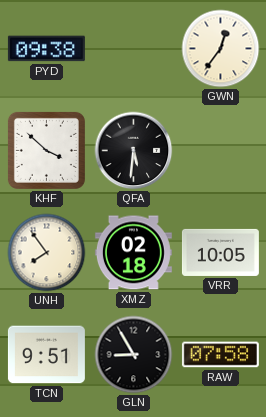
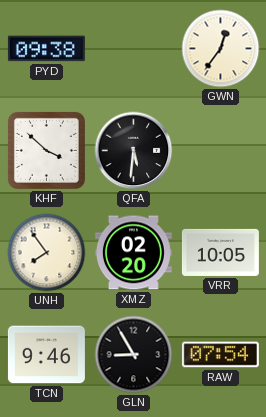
XMZ: 02:18 -> 02:20
TCN: 9:51 -> 9:46
RAW: 07:58 -> 07:54
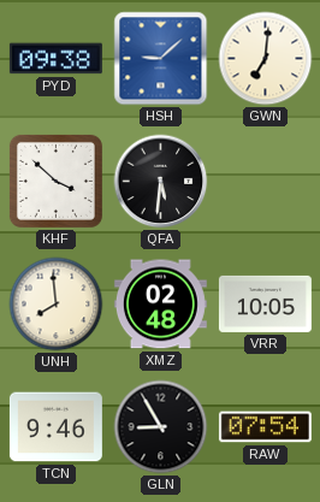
HSH: none -> 9:08
GWN: 12:36 -> 7:01
UNH: 7:54 -> 7:59
XMZ: 02:20 -> 02:48
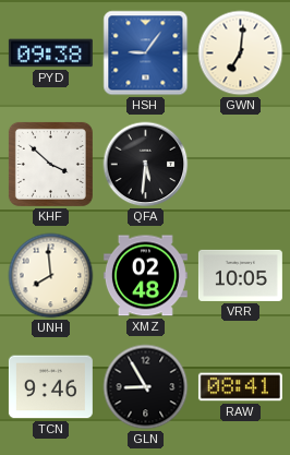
HSH: 9:08 -> 9:06
RAW: 07:54 -> 08:41
